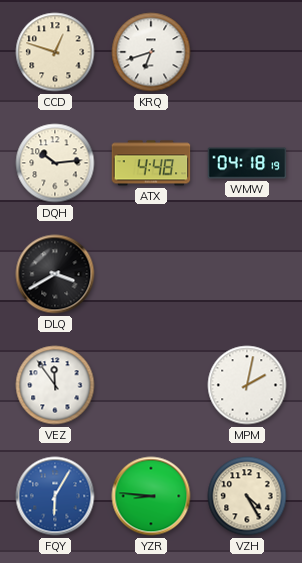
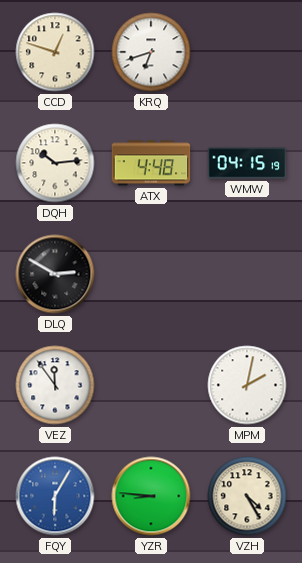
WMW: 04:18 -> 04:15
DLQ: 3:40 -> 2:50
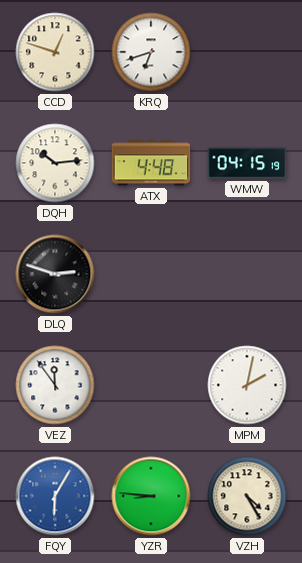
DLQ: 2:50 -> 2:48
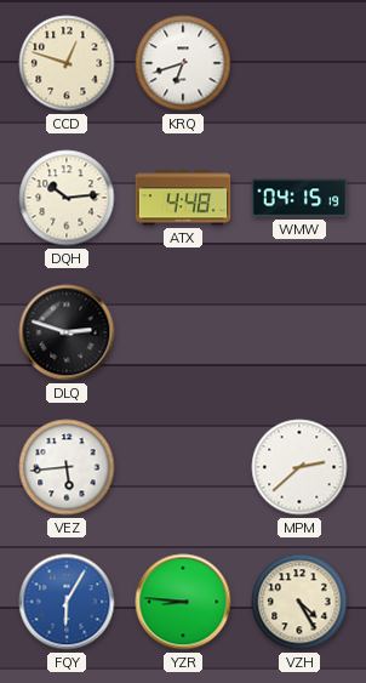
VEZ: 11:54 -> 5:44
MPM: 2:02 -> 2:38
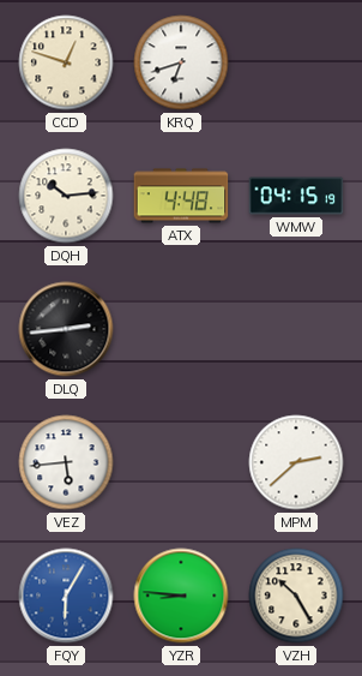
DLQ: 2:48 -> 2:44
VZH: 4:25 -> 10:25
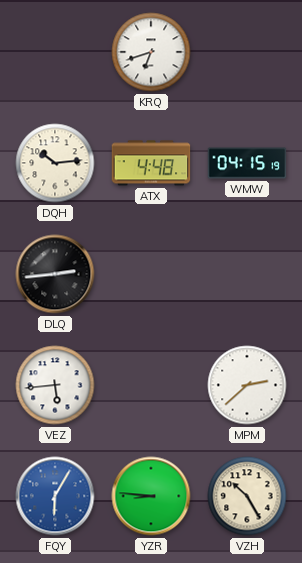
CCD: 12:48 -> none
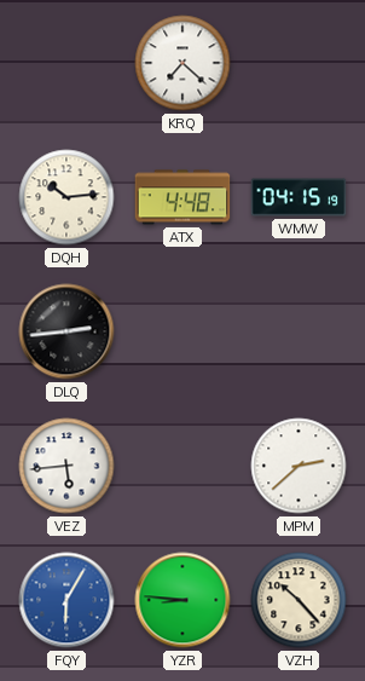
KRQ: 6:42 -> 7:22
VZH: 10:25 -> 10:23
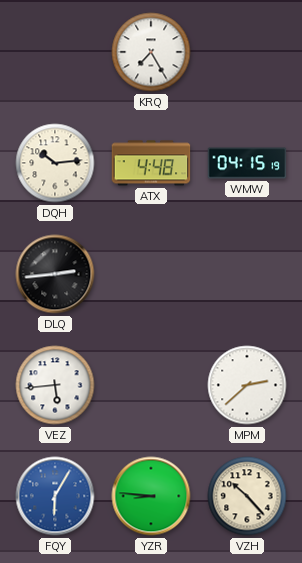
KRQ: 7:22 -> 7:25
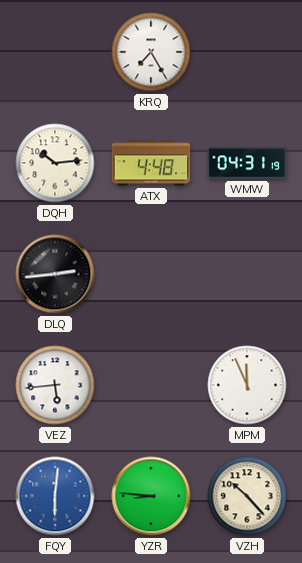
WMW: 04:15 -> 04:31
MPM: 2:38 -> 11:56
FQY: 6:05 -> 6:01
